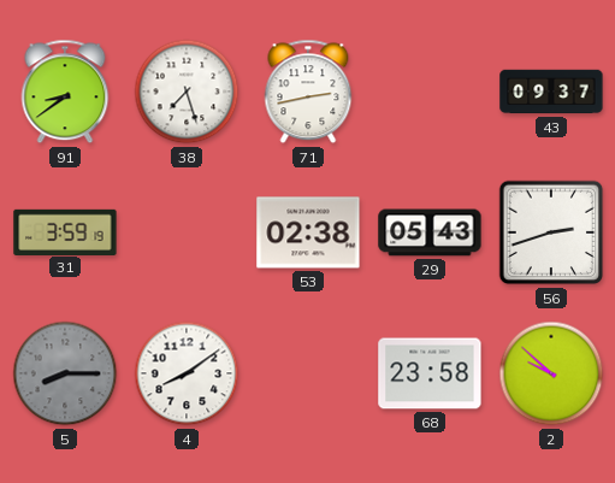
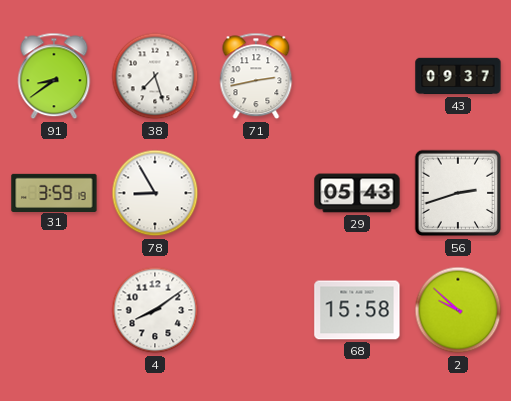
78: none -> 8:55
53: 02:38 -> none
5: 8:15 -> none
68: 23:58 -> 15:58
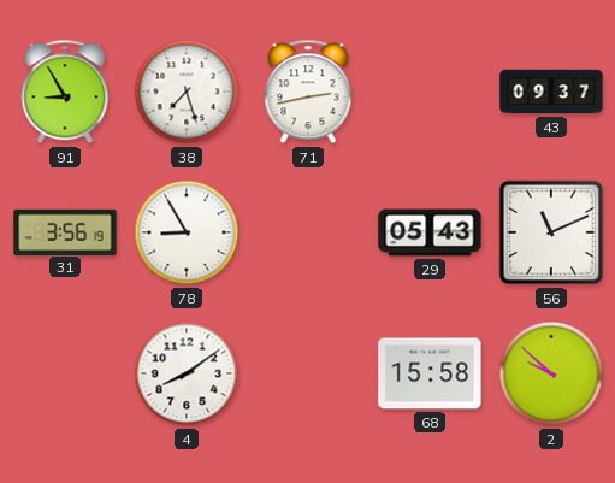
91: 8:39 -> 8:55
31: 3:59 -> 3:56
56: 2:42 -> 11:11
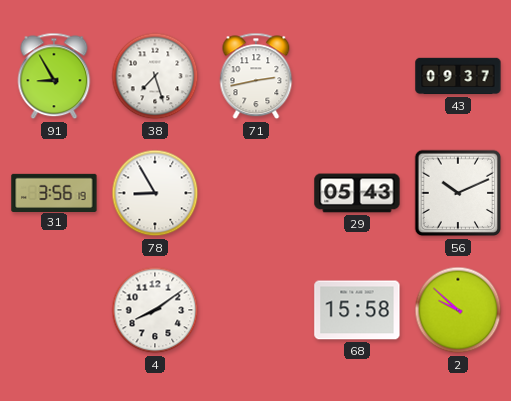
56: 11:11 -> 10:11
